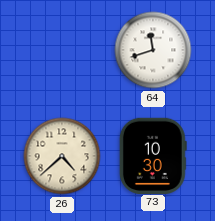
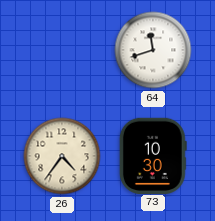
26: 4:38 -> 4:36
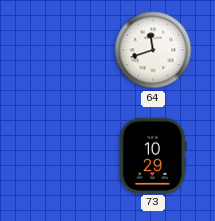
26: 4:36 -> none
73: 10:30 -> 10:29
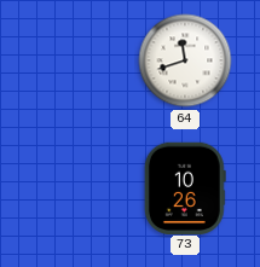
73: 10:29 -> 10:26
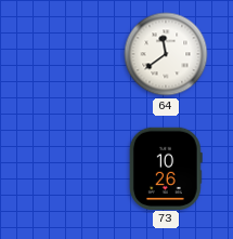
64: 11:42 -> 11:39
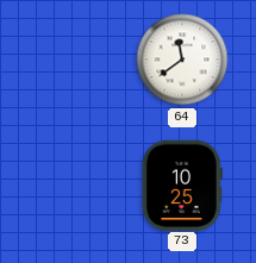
73: 10:26 -> 10:25
